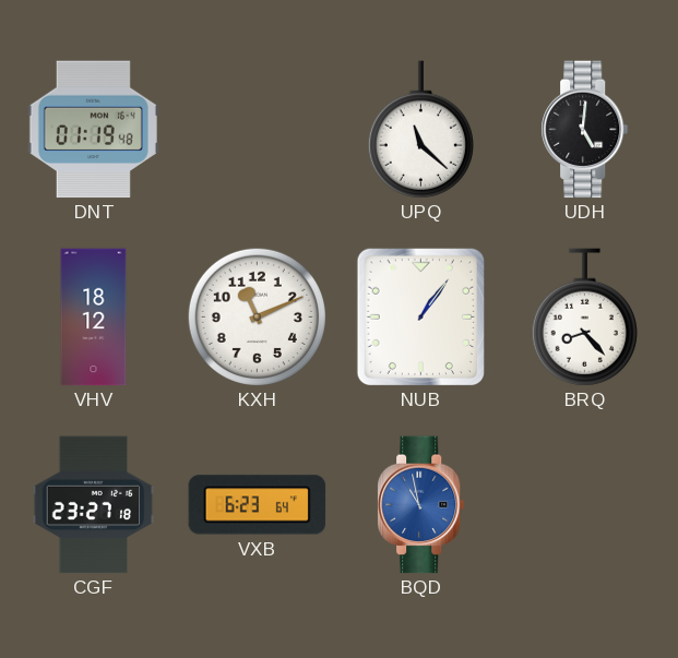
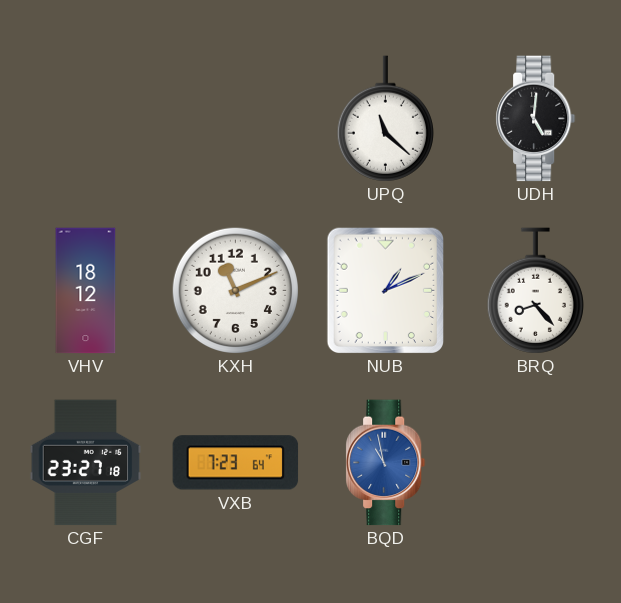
DNT: 01:19 -> none
NUB: 1:06 -> 1:11
VXB: 6:23 -> 7:23
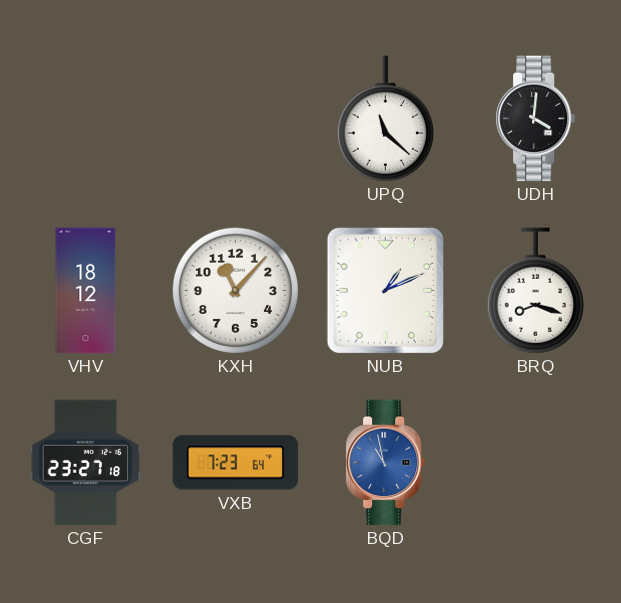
UDH: 5:01 -> 4:01
KXH: 11:11 -> 11:07
BRQ: 8:23 -> 8:18
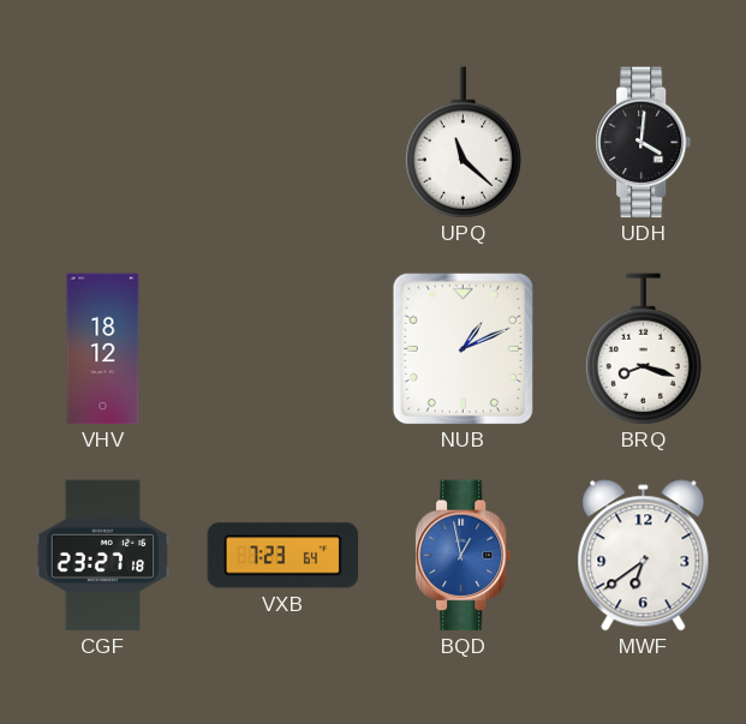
KXH: 11:07 -> none
BQD: 10:58 -> 12:58
MWF: none -> 6:39
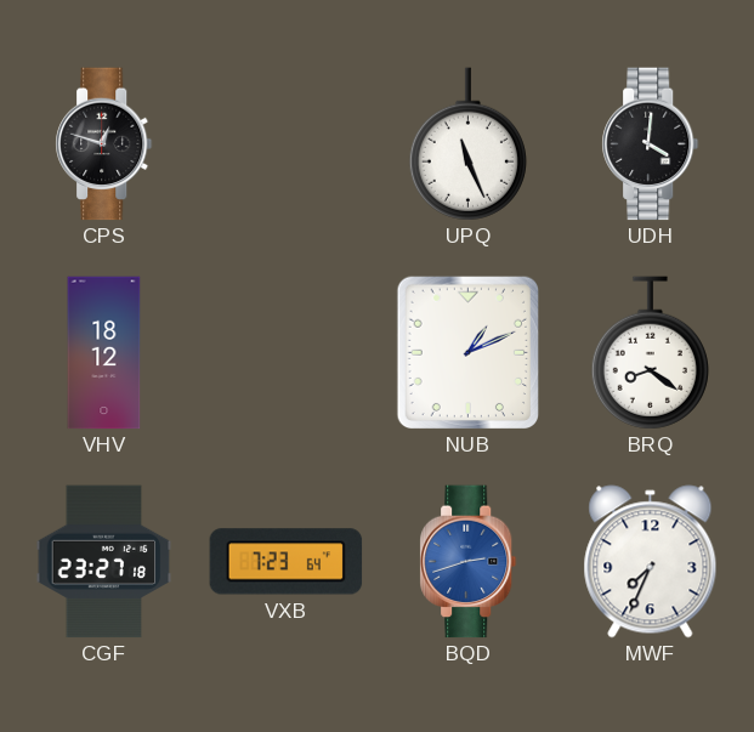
CPS: none -> 12:48
UPQ: 11:22 -> 11:26
BRQ: 8:18 -> 8:21
BQD: 12:58 -> 2:42
MWF: 6:39 -> 7:34
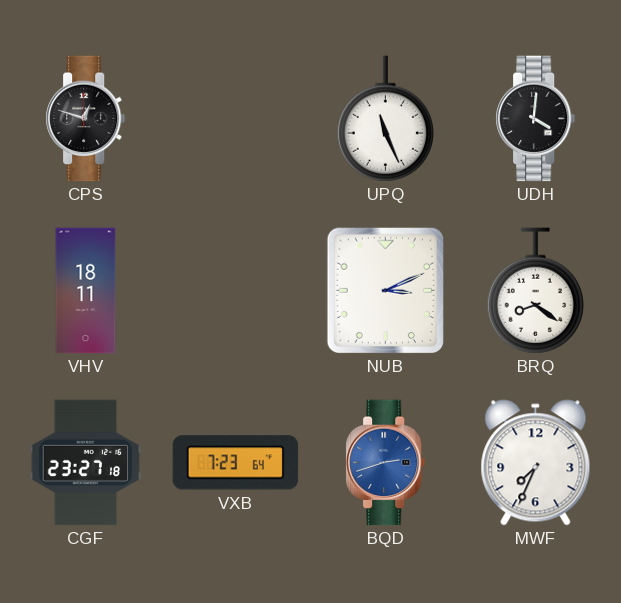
VHV: 18:12 -> 18:11
NUB: 1:11 -> 3:11
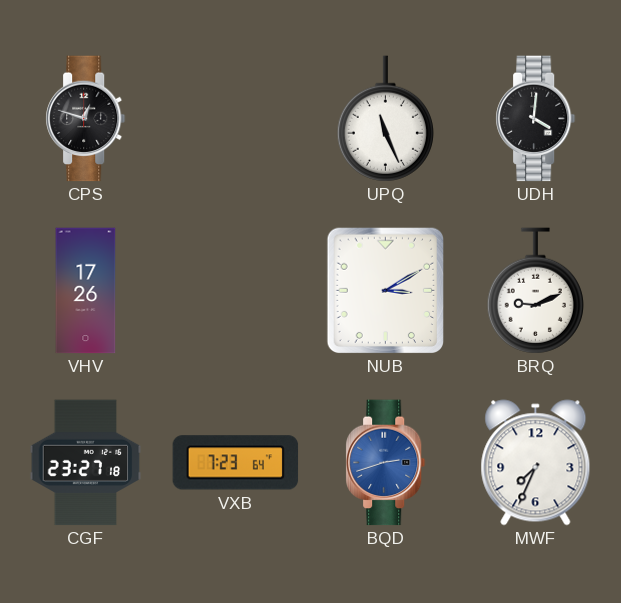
VHV: 18:11 -> 17:26
NUB: 3:11 -> 3:10
BRQ: 8:21 -> 9:11
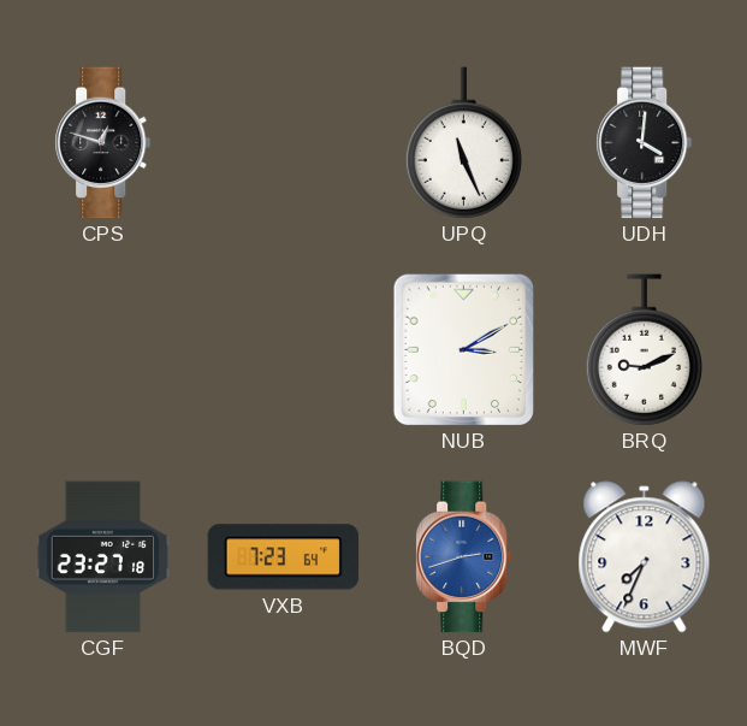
VHV: 17:26 -> none
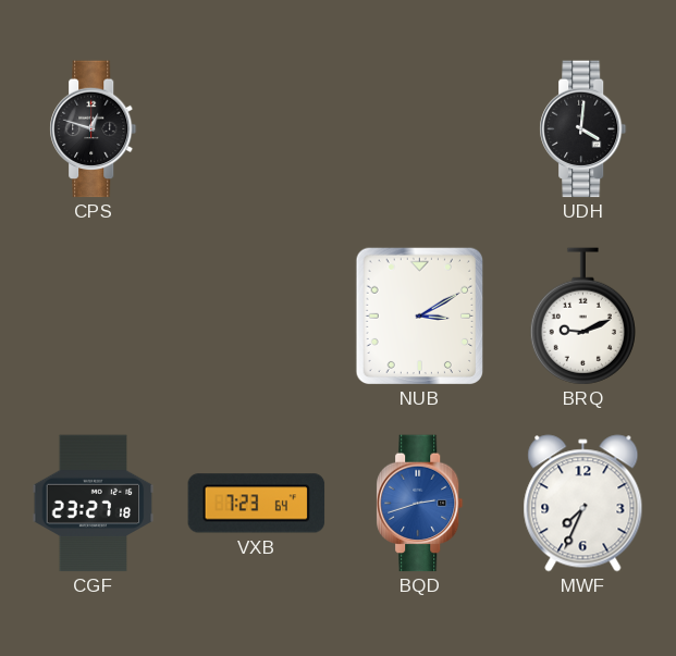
UPQ: 11:26 -> none
